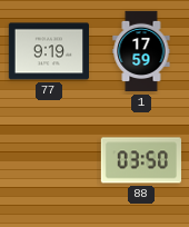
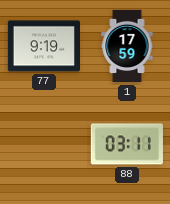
88: 03:50 -> 03:11
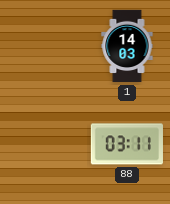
77: 9:19 -> none
1: 17:59 -> 14:03
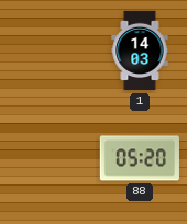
88: 03:11 -> 05:20
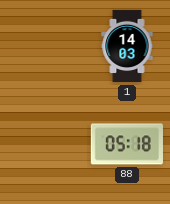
88: 05:20 -> 05:18
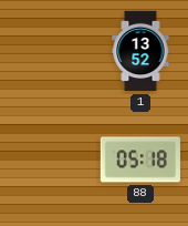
1: 14:03 -> 13:52
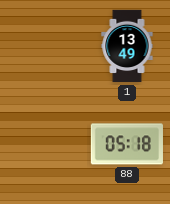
1: 13:52 -> 13:49
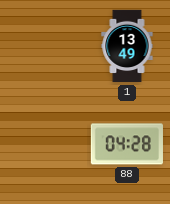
88: 05:18 -> 04:28
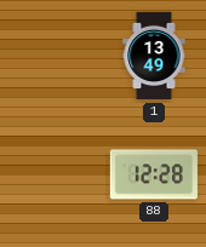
88: 04:28 -> 12:28
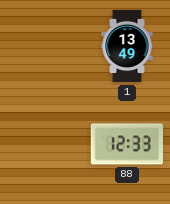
88: 12:28 -> 12:33
